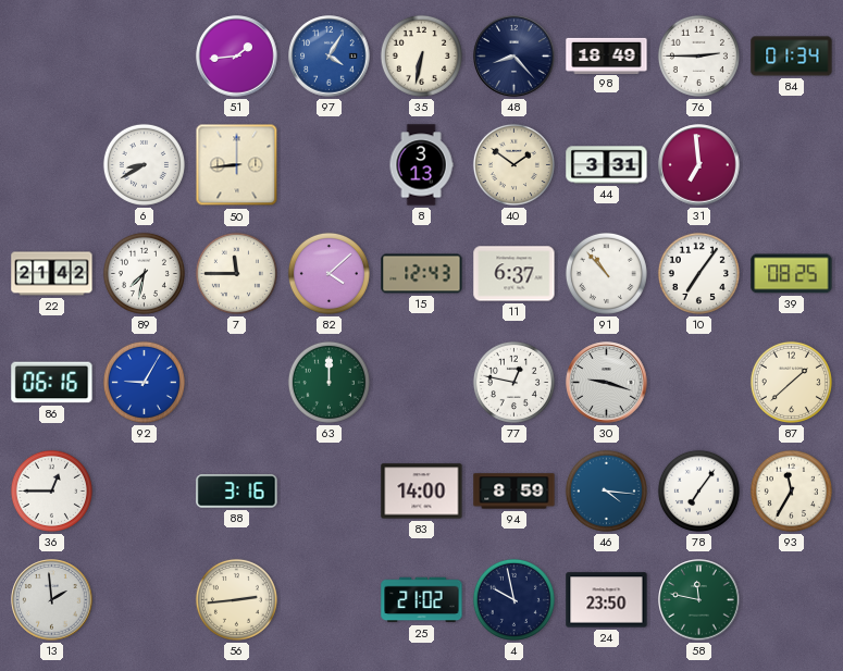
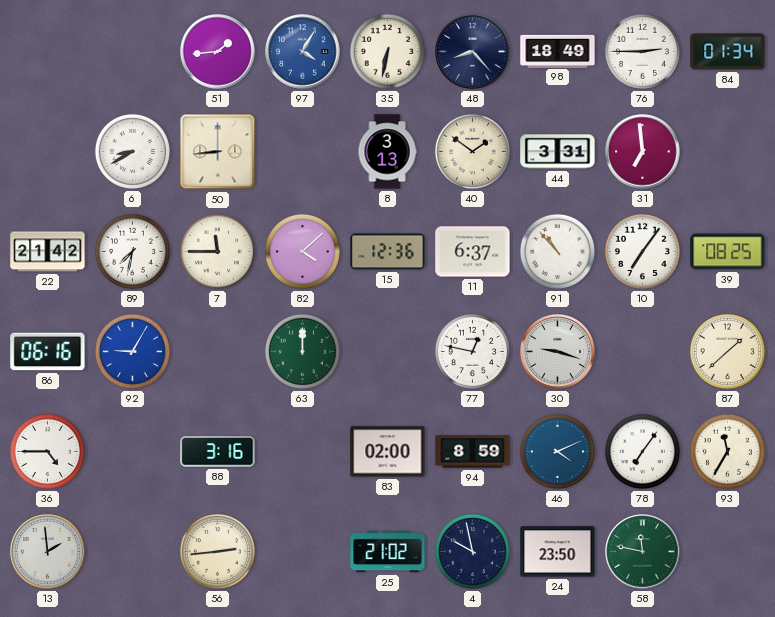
15: 12:43 -> 12:36
36: 12:45 -> 4:45
83: 14:00 -> 02:00
46: 4:16 -> 4:11
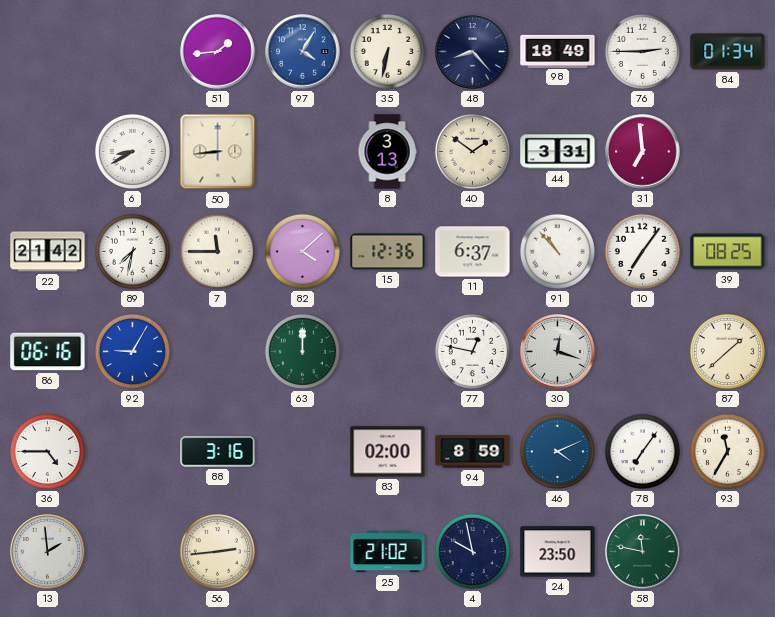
30: 9:18 -> 12:18
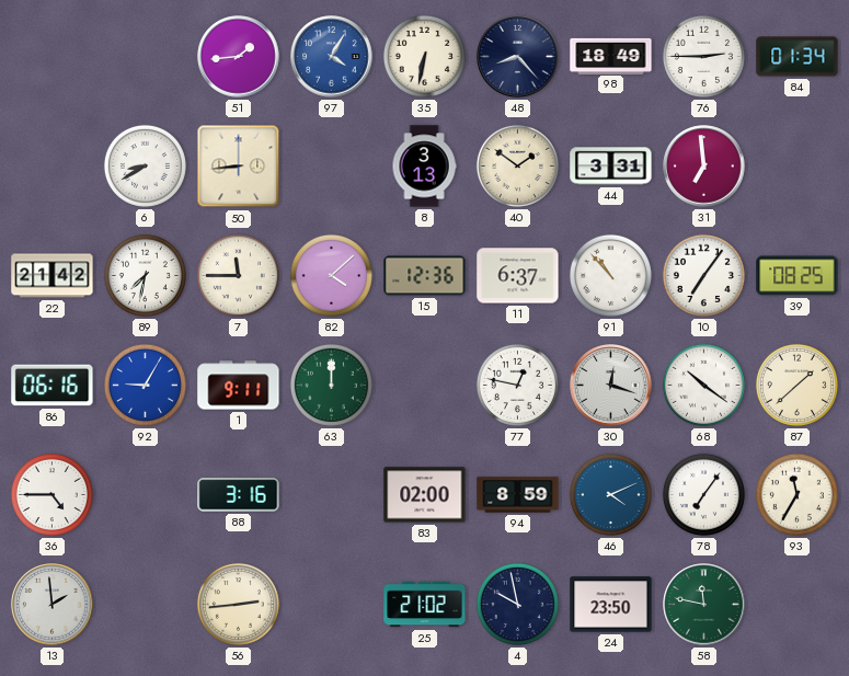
1: none -> 9:11
68: none -> 10:21
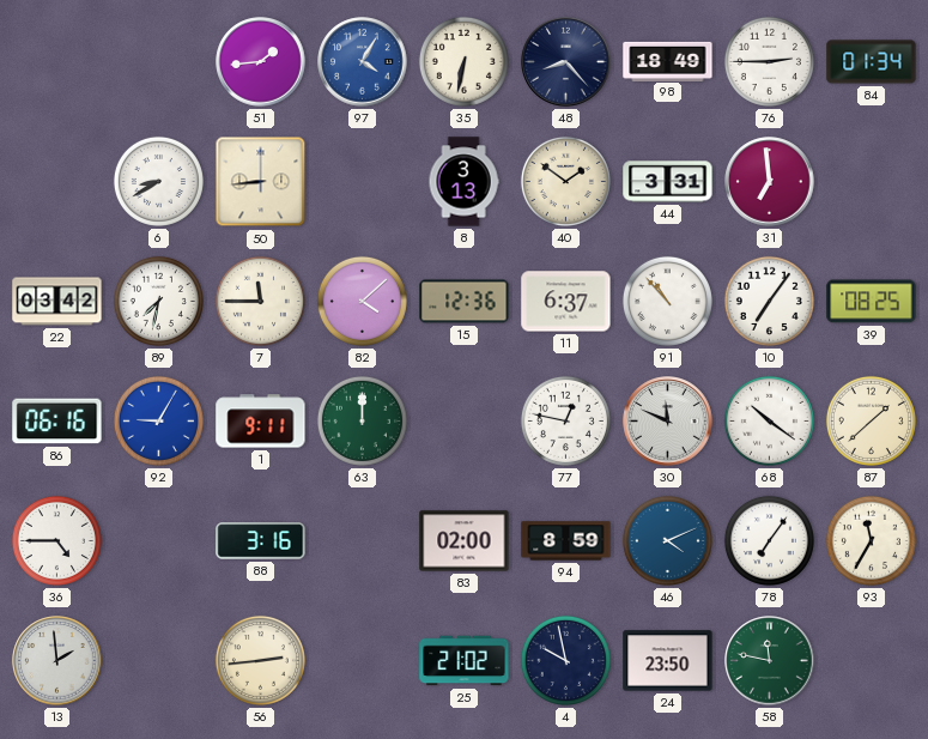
22: 21:42 -> 03:42
30: 12:18 -> 11:49
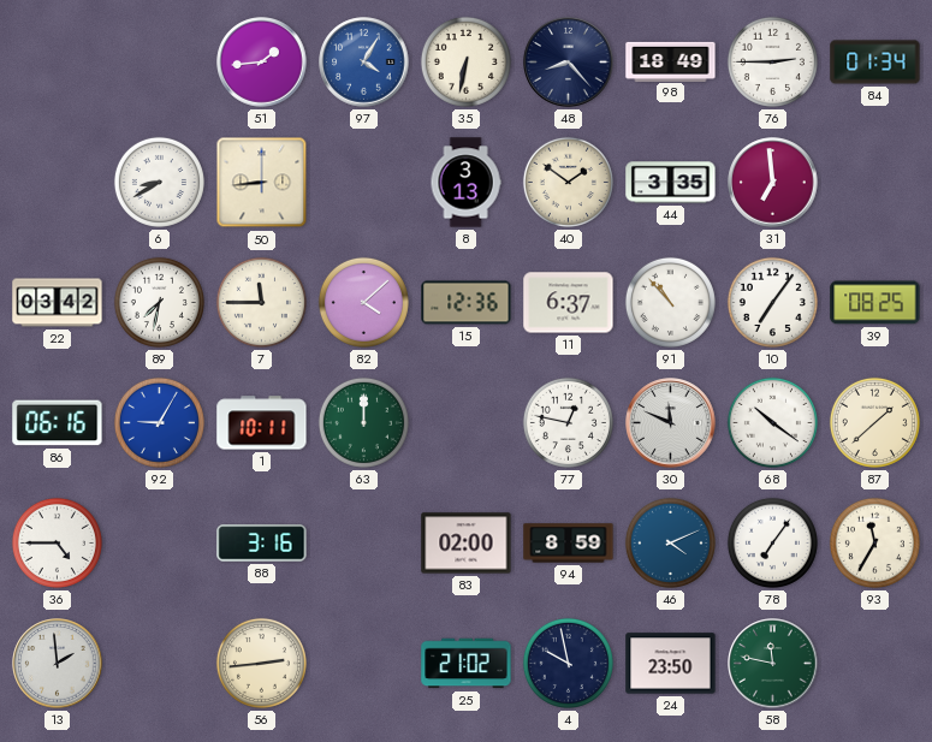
44: 3:31 -> 3:35
1: 9:11 -> 10:11
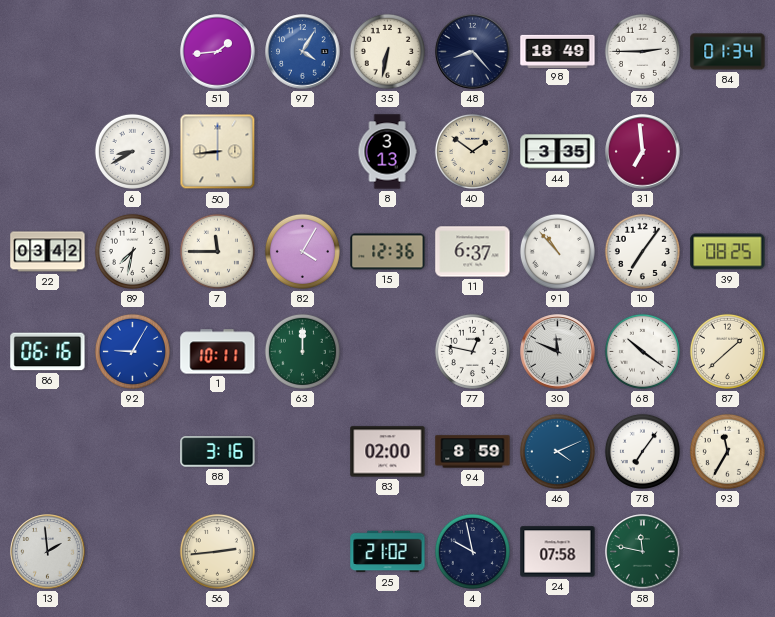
82: 4:08 -> 4:05
36: 4:45 -> none
24: 23:50 -> 07:58
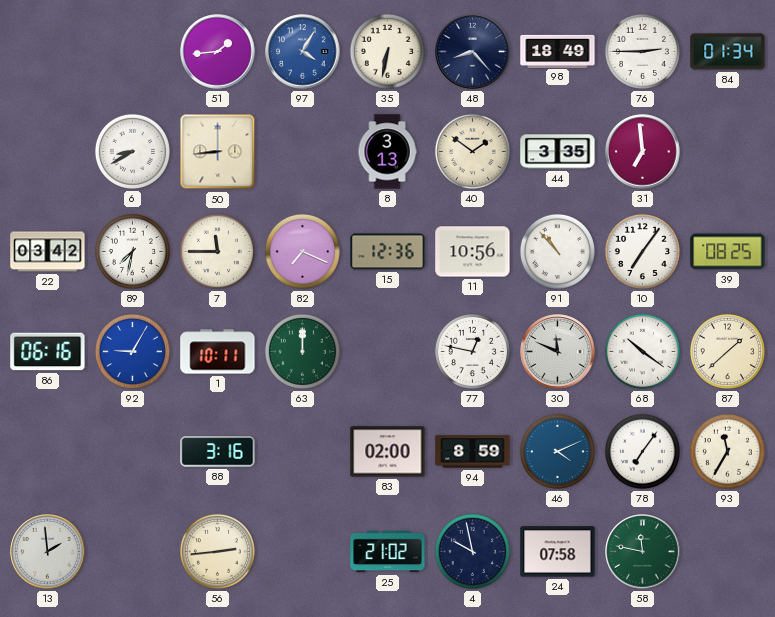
82: 4:05 -> 7:19
11: 6:37 -> 10:56
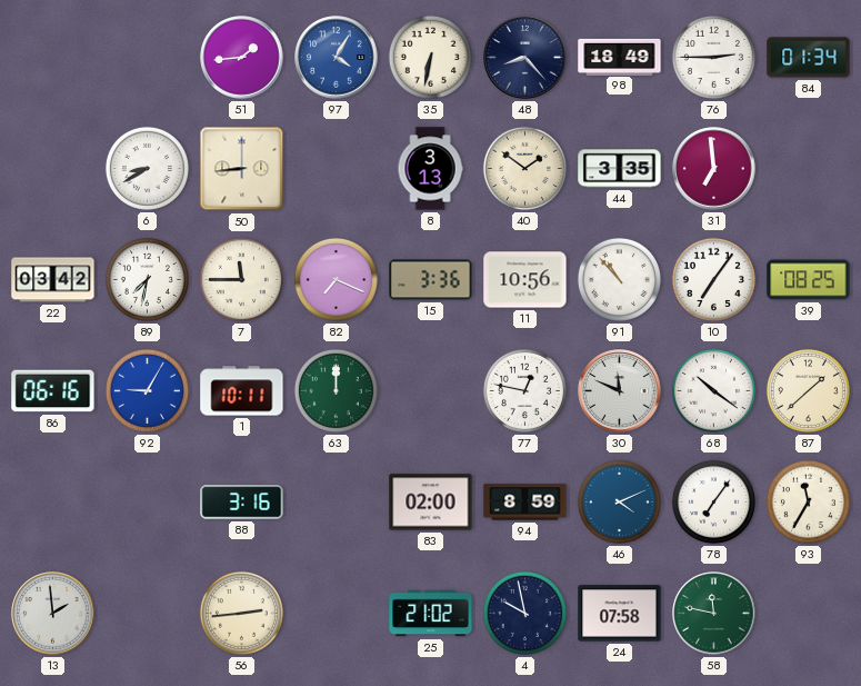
15: 12:36 -> 3:36
